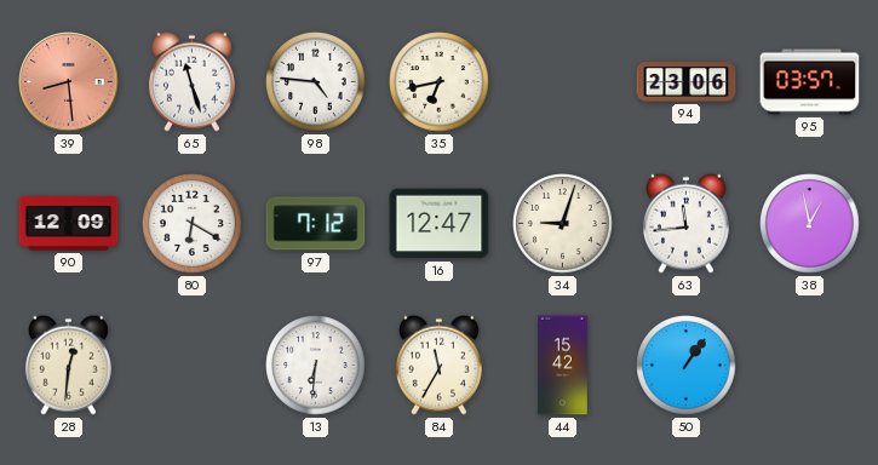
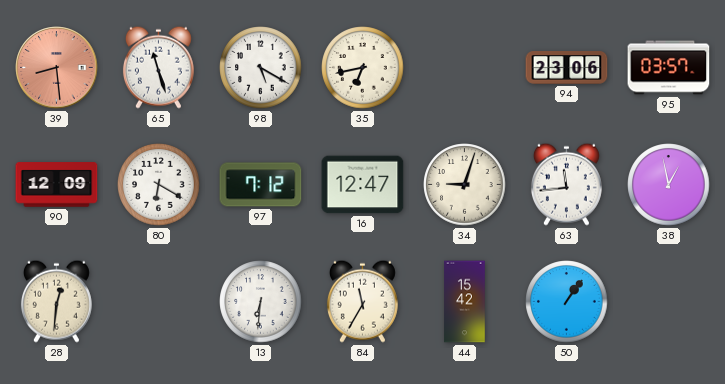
98: 4:46 -> 5:20
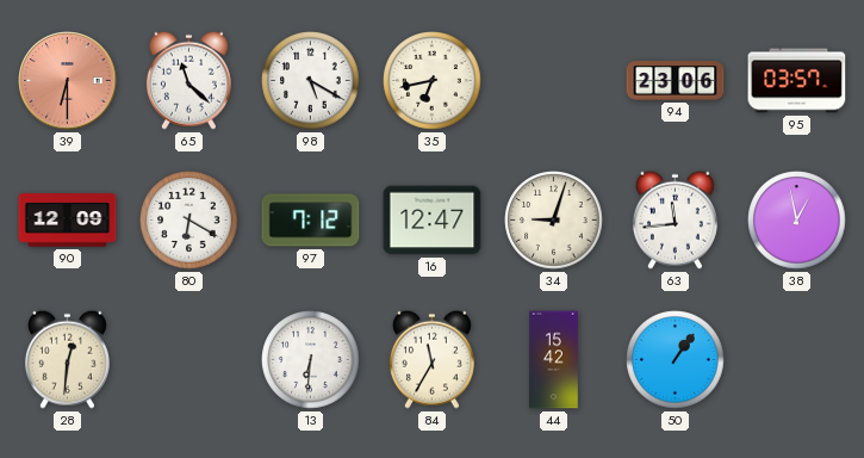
39: 8:29 -> 6:30
65: 11:27 -> 11:22
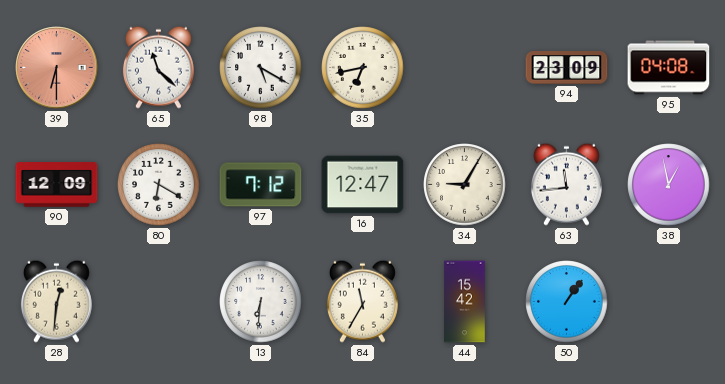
94: 23:06 -> 23:09
95: 03:57 -> 04:08
34: 9:03 -> 9:05
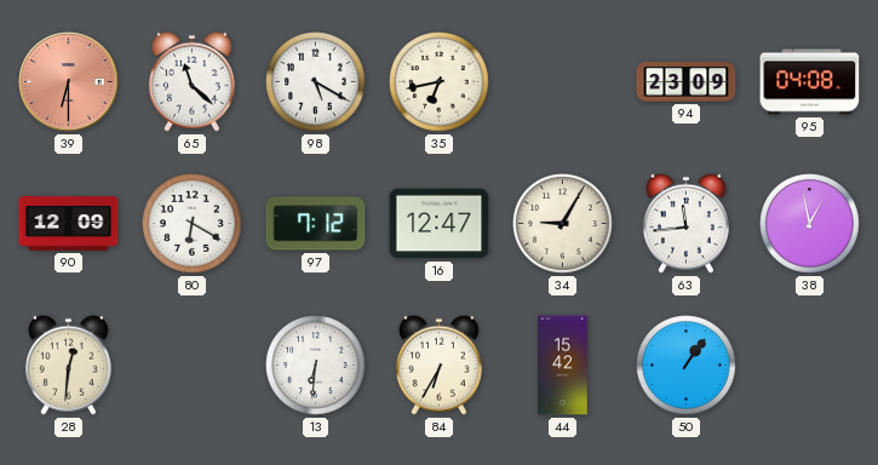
84: 11:35 -> 6:35
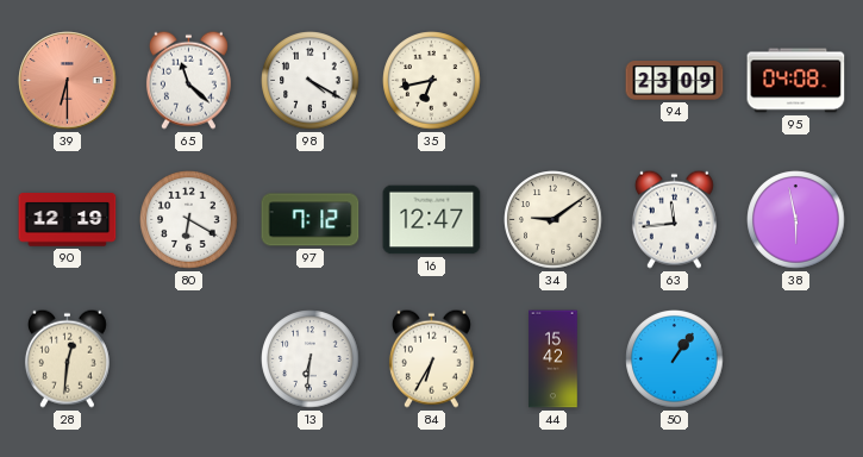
98: 5:20 -> 4:20
90: 12:09 -> 12:19
34: 9:05 -> 9:09
38: 12:58 -> 5:58
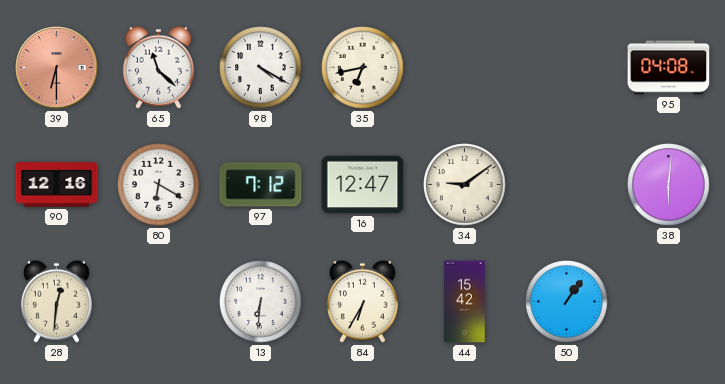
94: 23:09 -> none
90: 12:19 -> 12:16
63: 11:44 -> none
38: 5:58 -> 6:01
